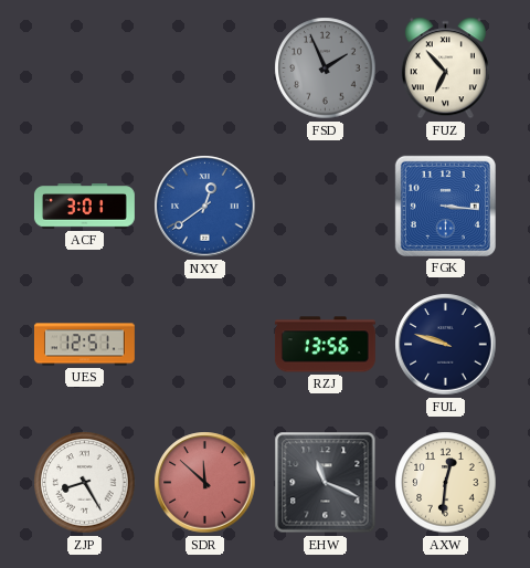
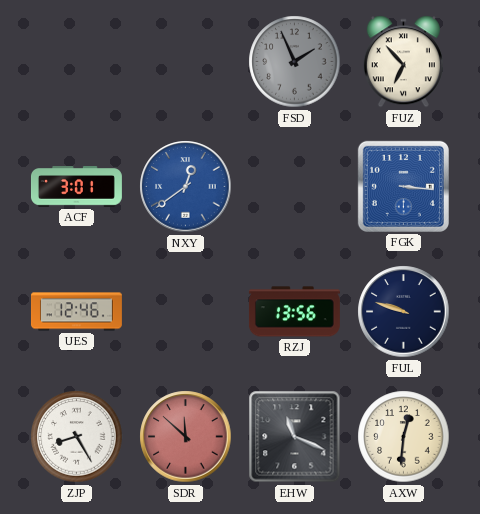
UES: 12:51 -> 12:46
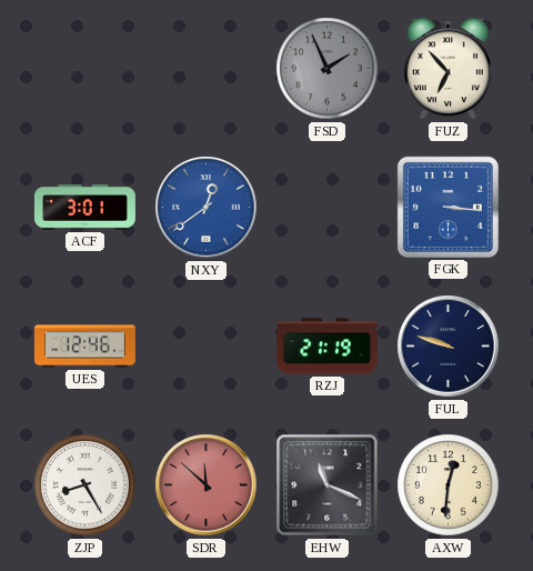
RZJ: 13:56 -> 21:19
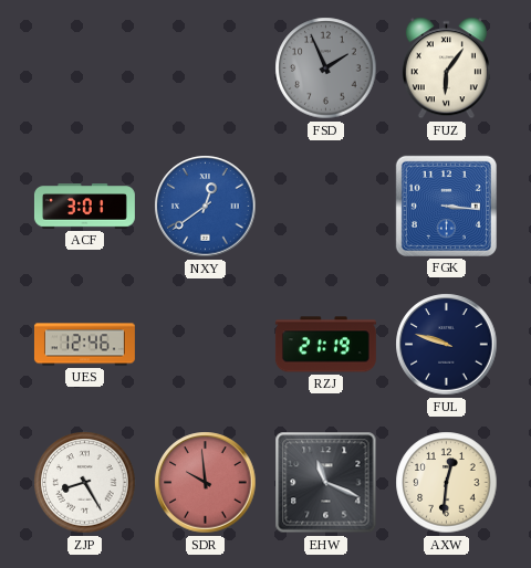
FUZ: 6:53 -> 6:06
SDR: 11:52 -> 9:59
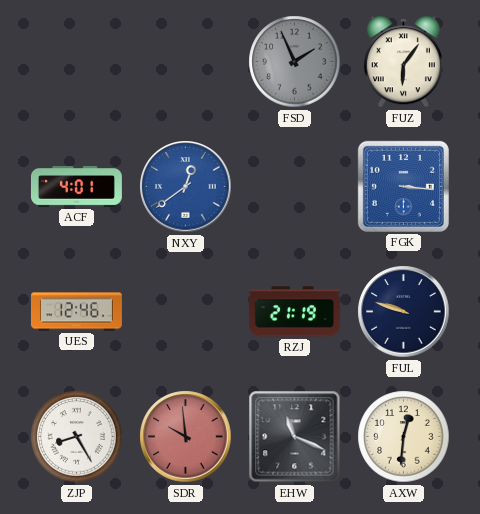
ACF: 3:01 -> 4:01
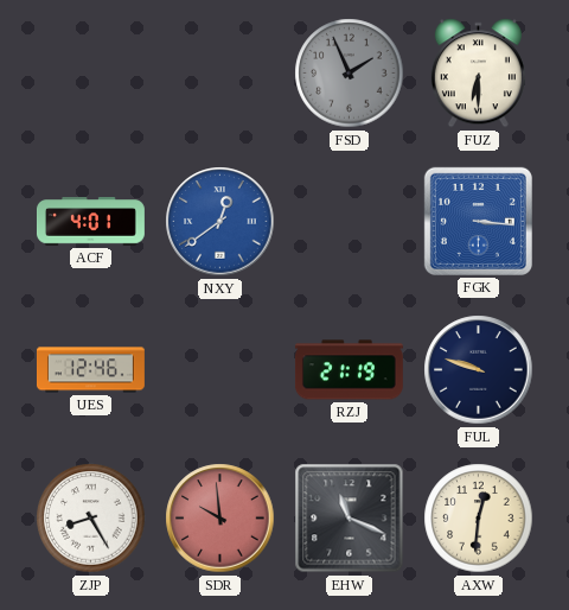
FUZ: 6:06 -> 6:30
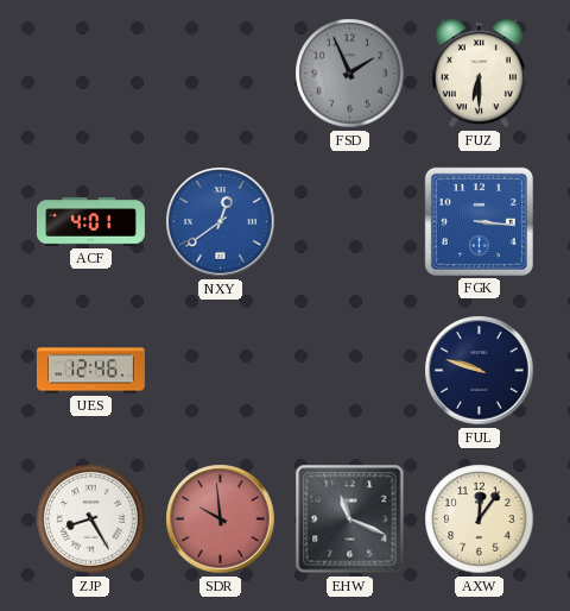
RZJ: 21:19 -> none
AXW: 12:31 -> 12:06
